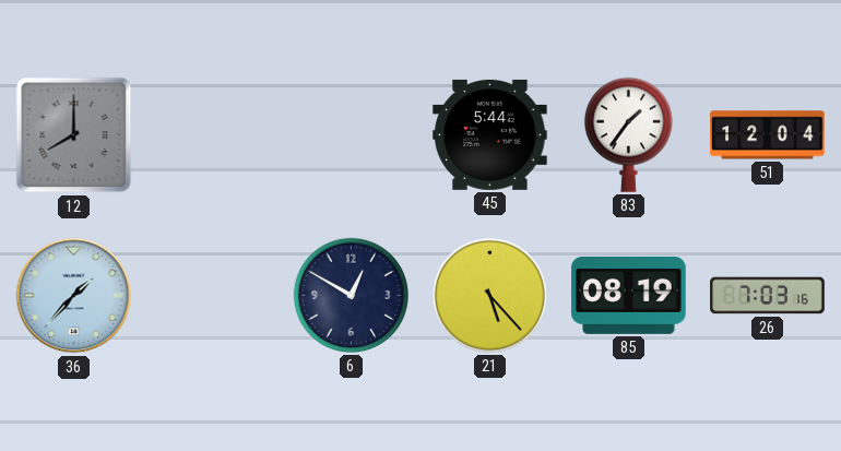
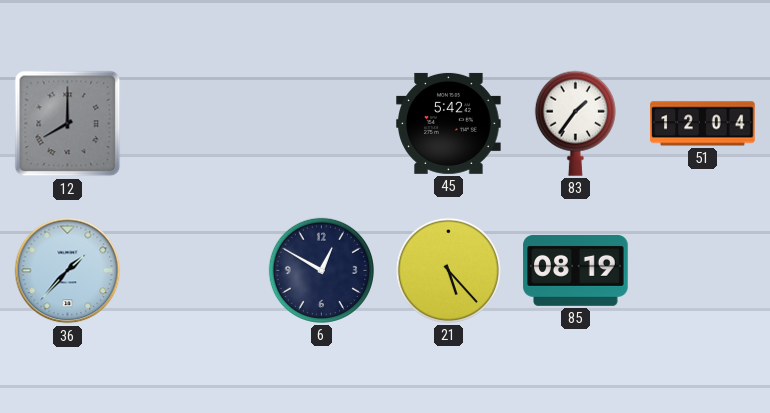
45: 5:44 -> 5:42
26: 7:03 -> none
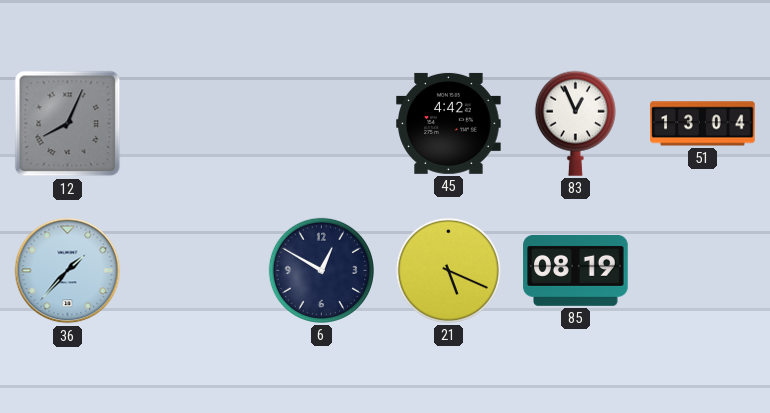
12: 8:00 -> 8:04
45: 5:42 -> 4:42
83: 1:36 -> 12:56
51: 12:04 -> 13:04
21: 5:23 -> 5:19
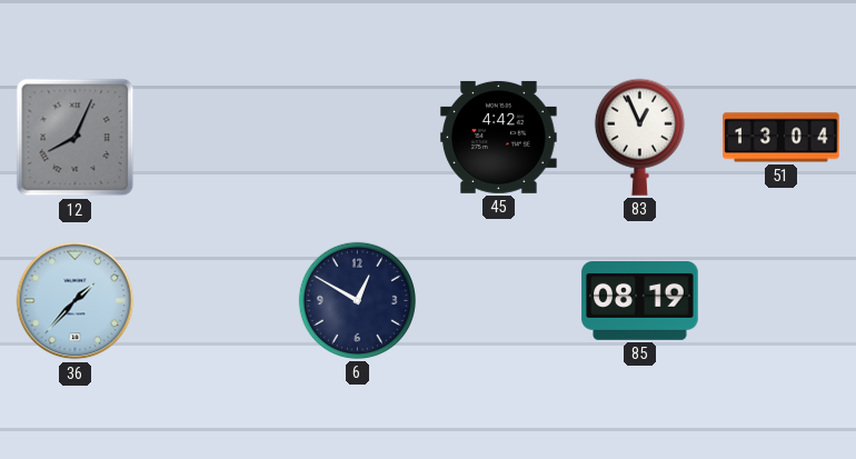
21: 5:19 -> none
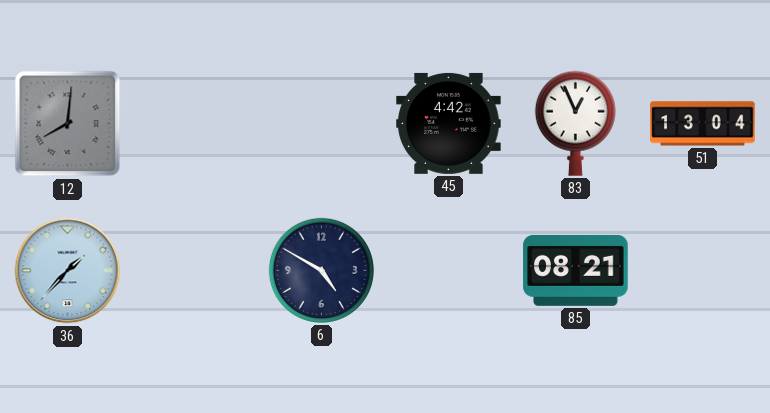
12: 8:04 -> 8:01
6: 12:50 -> 4:50
85: 08:19 -> 08:21
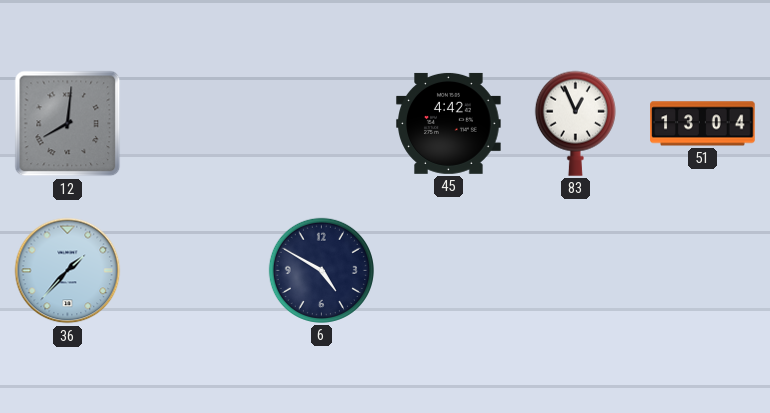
85: 08:21 -> none
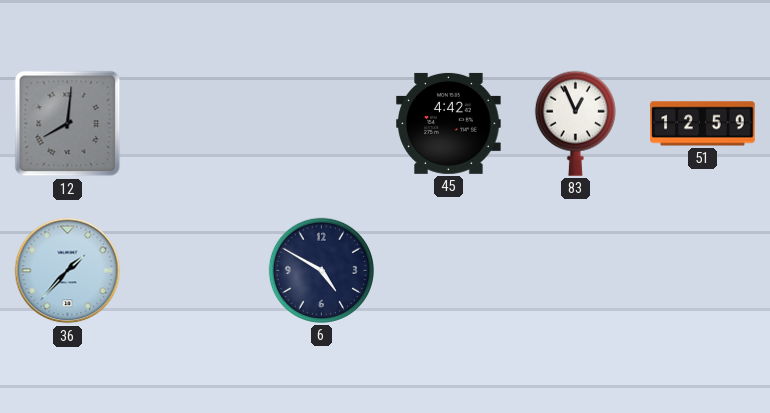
51: 13:04 -> 12:59
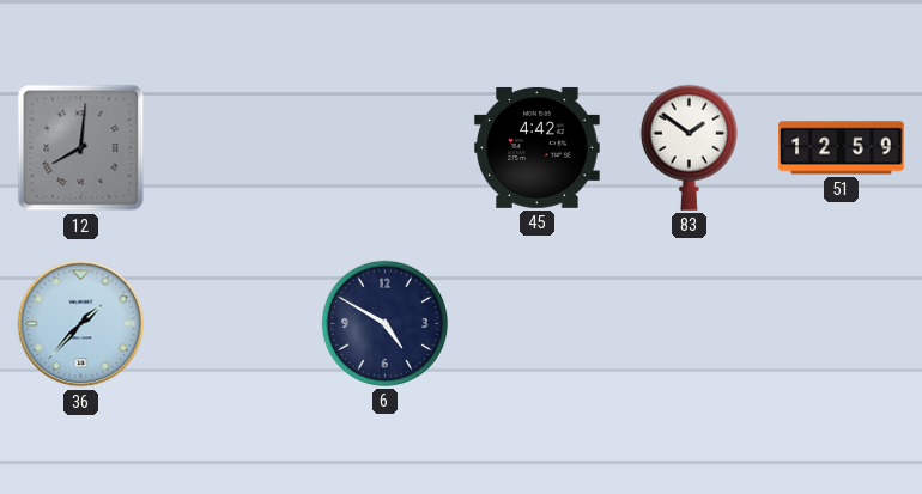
83: 12:56 -> 1:51
